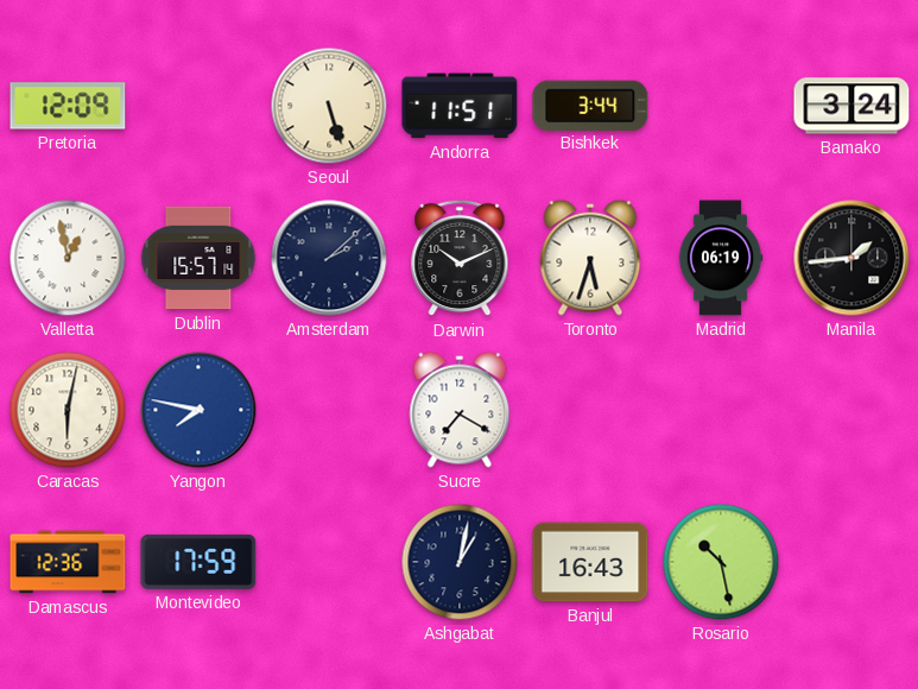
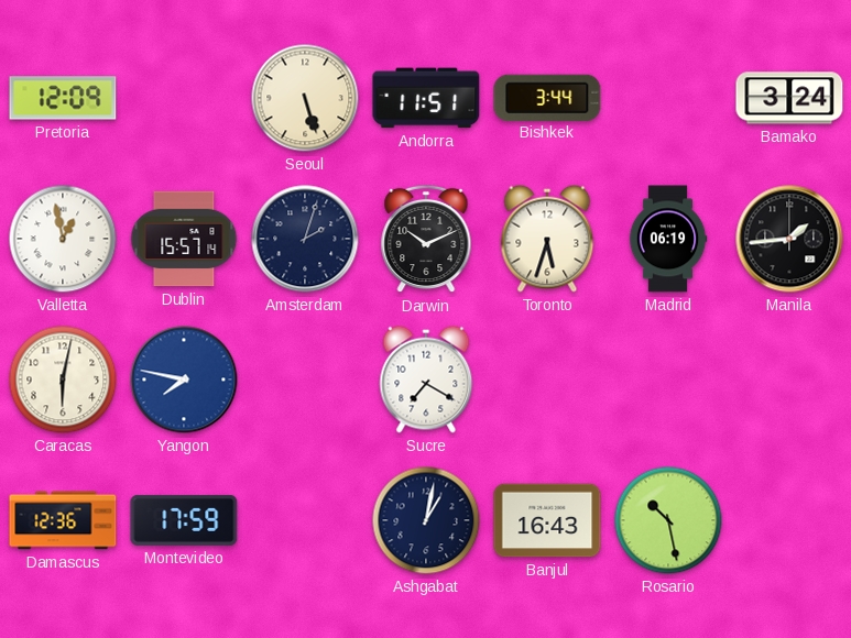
Amsterdam: 2:08 -> 2:03
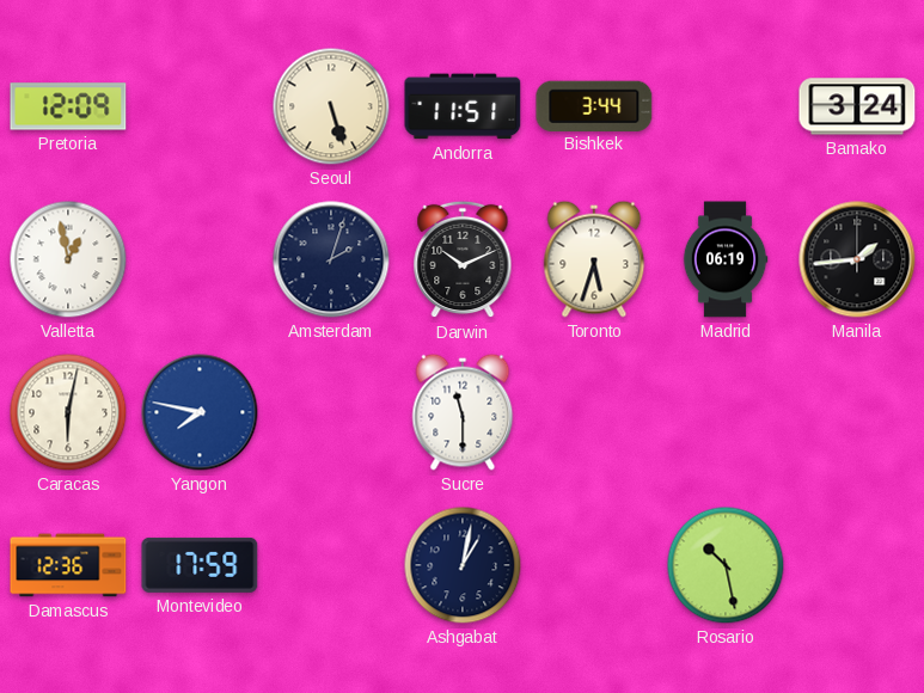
Dublin: 15:57 -> none
Sucre: 7:20 -> 11:30
Banjul: 16:43 -> none
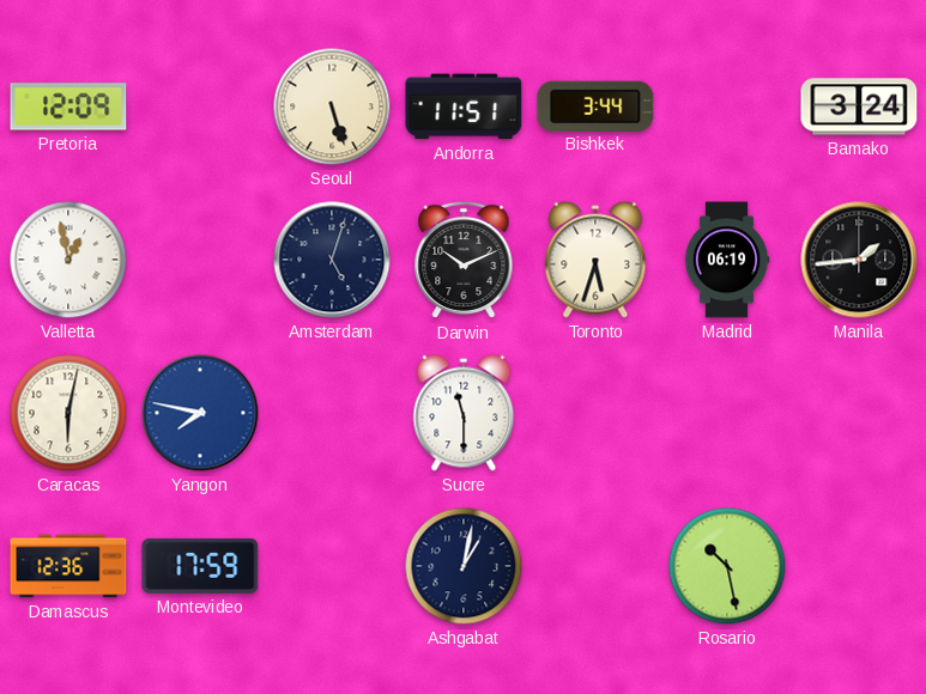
Amsterdam: 2:03 -> 5:03
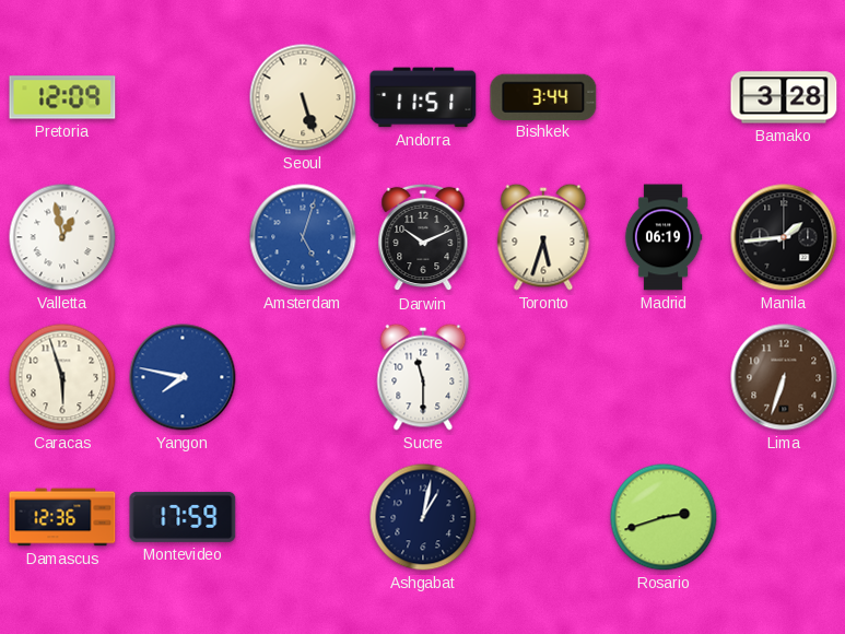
Bamako: 3:24 -> 3:28
Amsterdam dial: navy -> blue
Caracas: 6:02 -> 5:57
Lima: none -> 6:33
Rosario: 10:28 -> 2:42
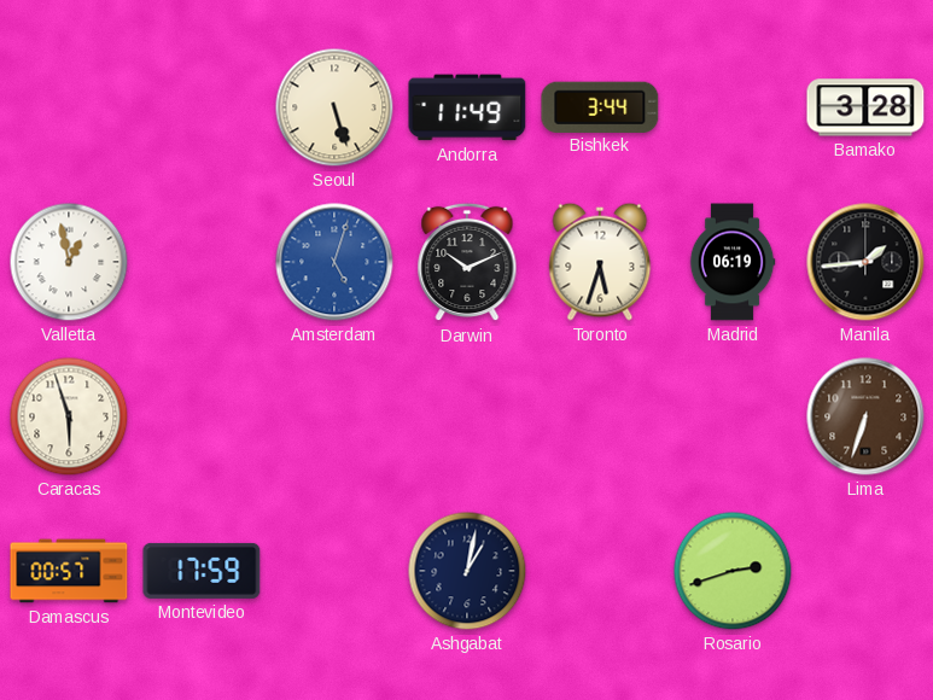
Pretoria: 12:09 -> none
Andorra: 11:51 -> 11:49
Yangon: 7:47 -> none
Sucre: 11:30 -> none
Damascus: 12:36 -> 00:57
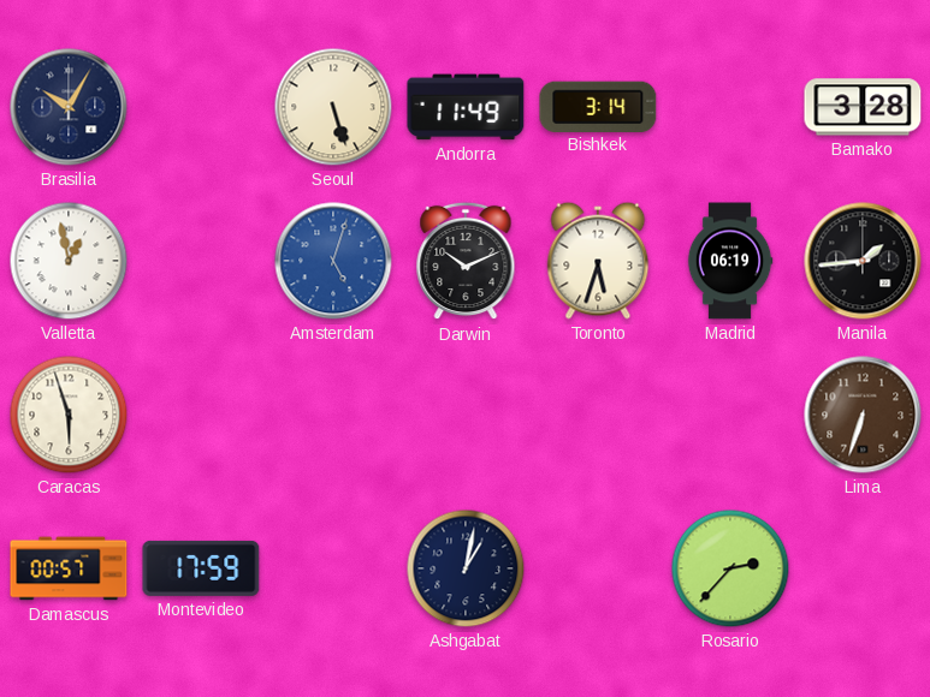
Brasilia: none -> 10:05
Bishkek: 3:44 -> 3:14
Rosario: 2:42 -> 2:37
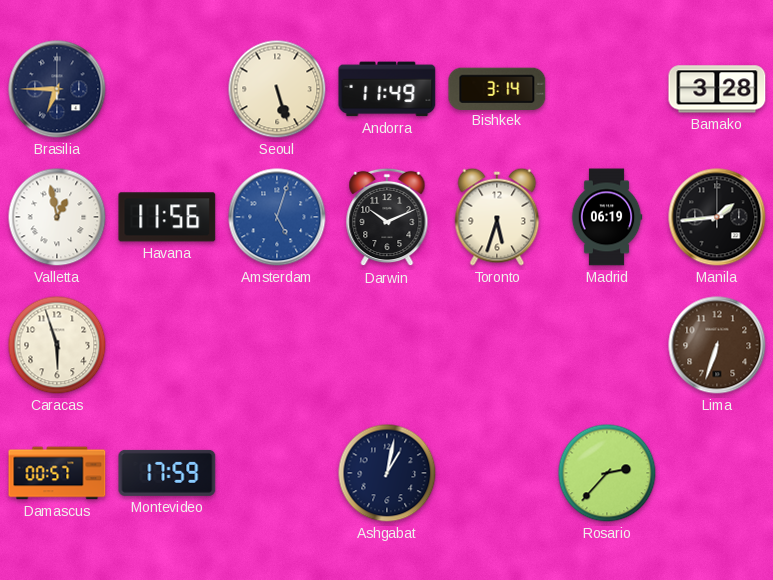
Brasilia: 10:05 -> 6:45
Havana: none -> 11:56
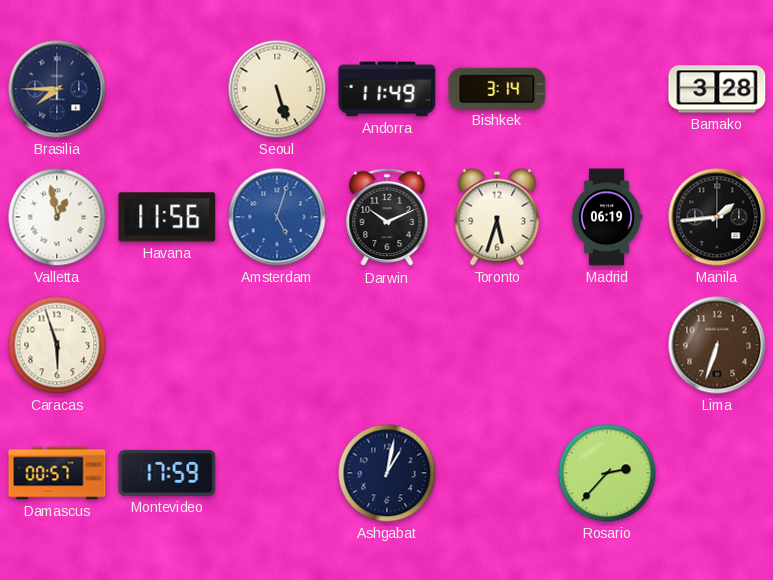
Brasilia: 6:45 -> 7:45
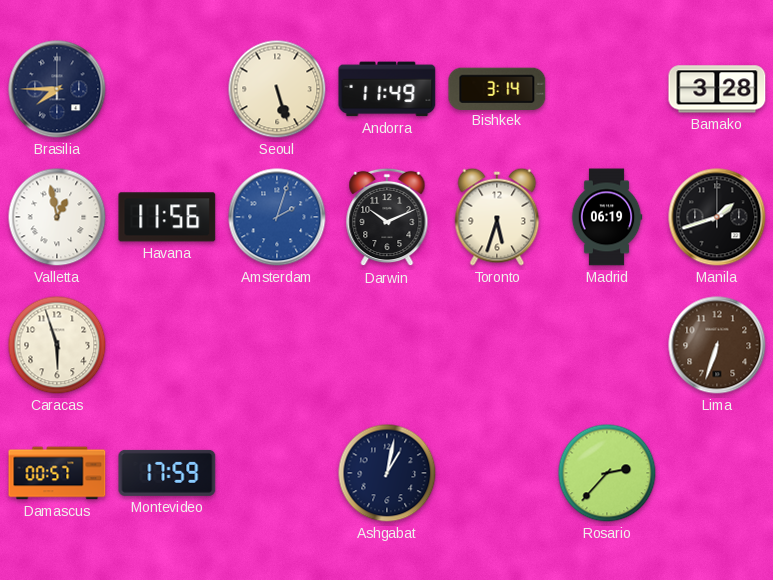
Amsterdam: 5:03 -> 2:03
Manila: 1:44 -> 1:42
